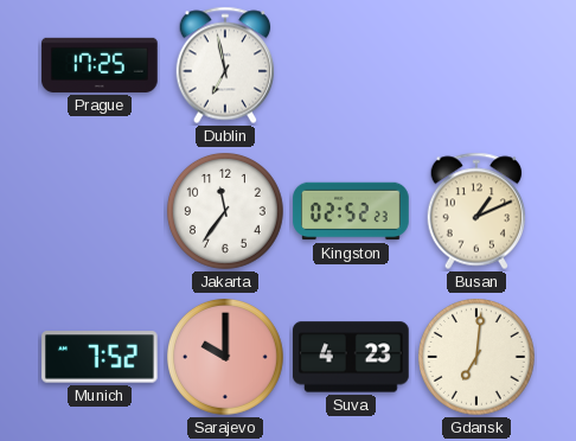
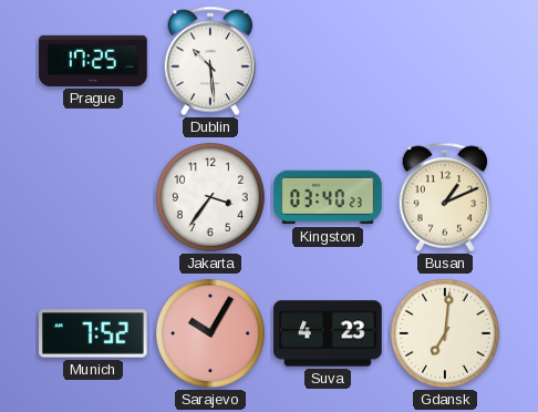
Dublin: 6:58 -> 10:29
Jakarta: 11:36 -> 3:36
Kingston: 02:52 -> 03:40
Sarajevo: 10:00 -> 10:05
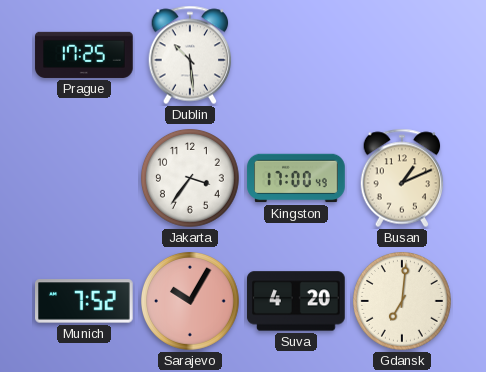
Kingston: 03:40 -> 17:00
Suva: 4:23 -> 4:20
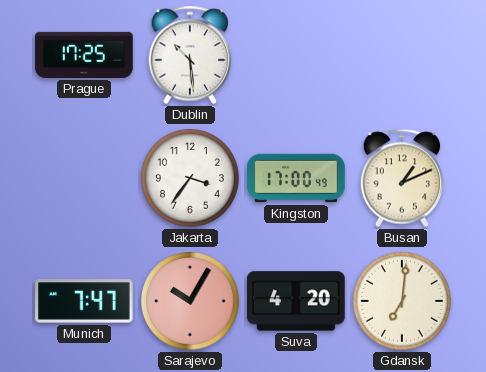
Munich: 7:52 -> 7:47
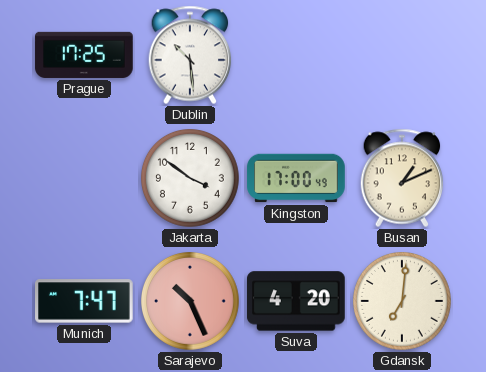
Jakarta: 3:36 -> 3:51
Sarajevo: 10:05 -> 10:26
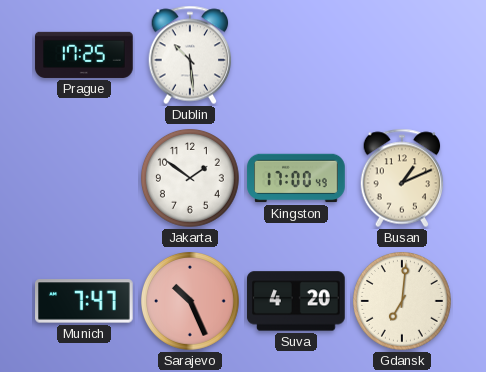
Jakarta: 3:51 -> 1:51
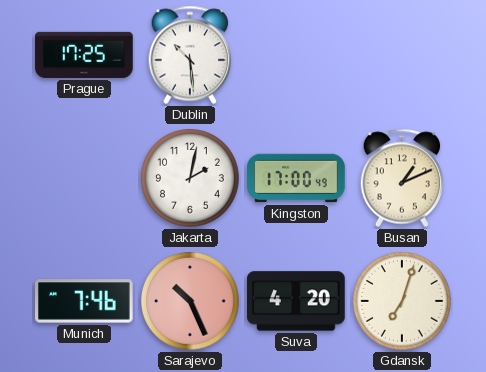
Jakarta: 1:51 -> 2:02
Munich: 7:47 -> 7:46
Gdansk: 7:01 -> 7:03
